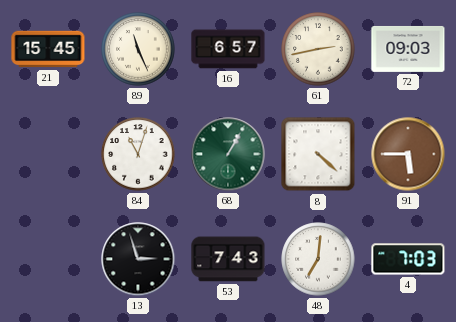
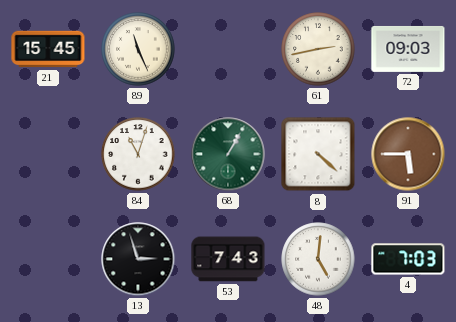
16: 6:57 -> none
48: 7:01 -> 5:01
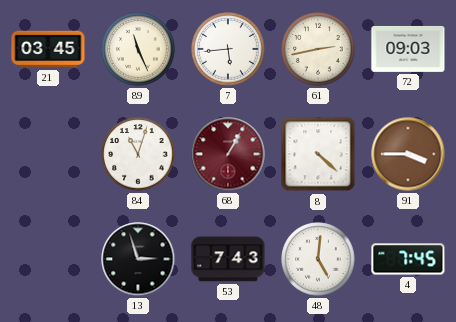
21: 15:45 -> 03:45
7: none -> 5:44
68 dial: green -> burgundy
91: 5:45 -> 3:45
4: 7:03 -> 7:45
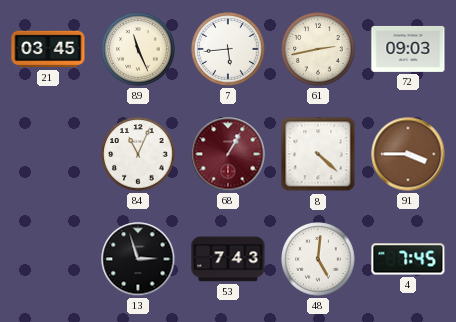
84: 11:03 -> 11:04
